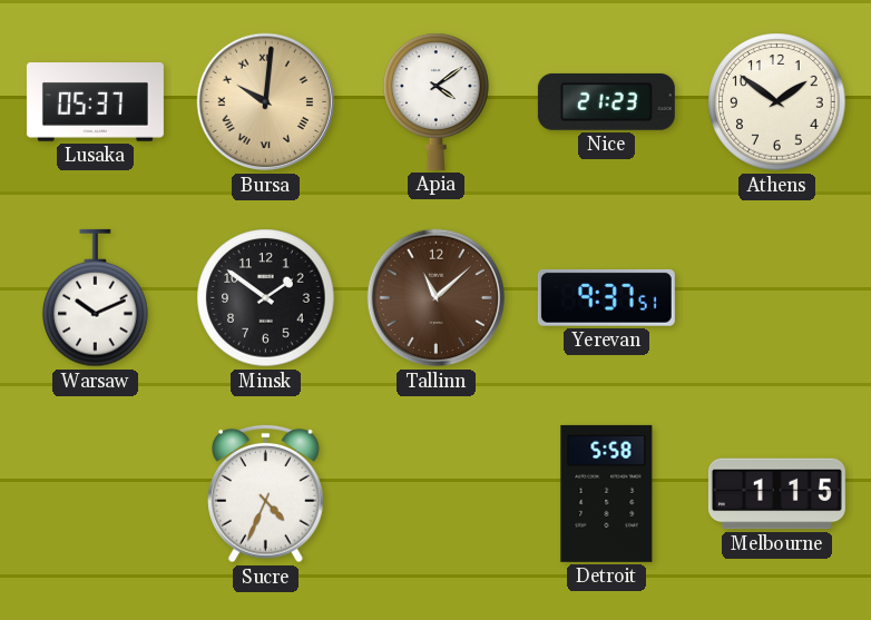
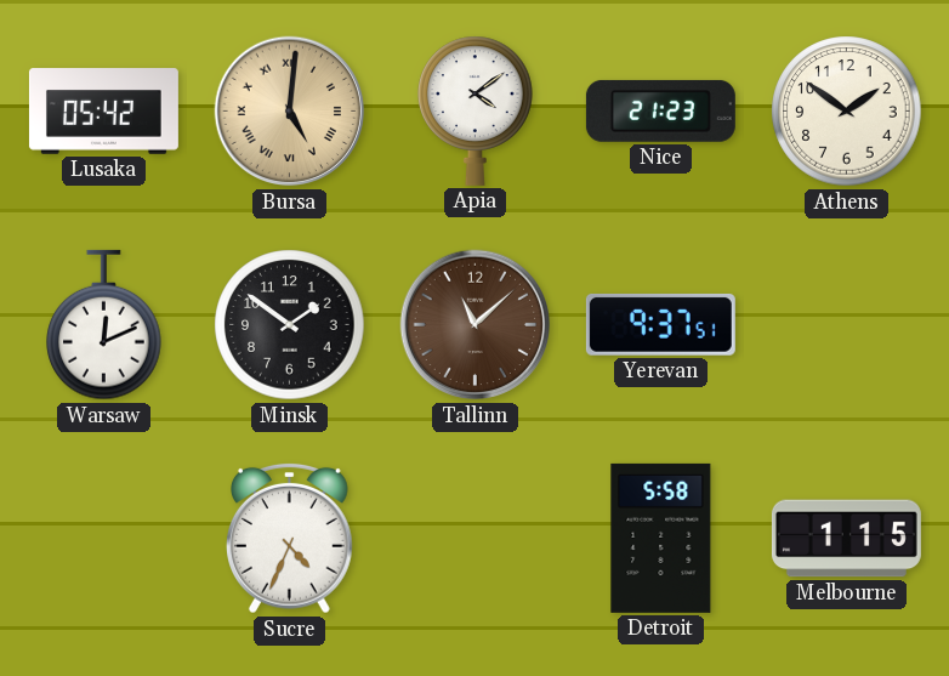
Lusaka: 05:37 -> 05:42
Bursa: 10:01 -> 5:01
Warsaw: 10:11 -> 12:11
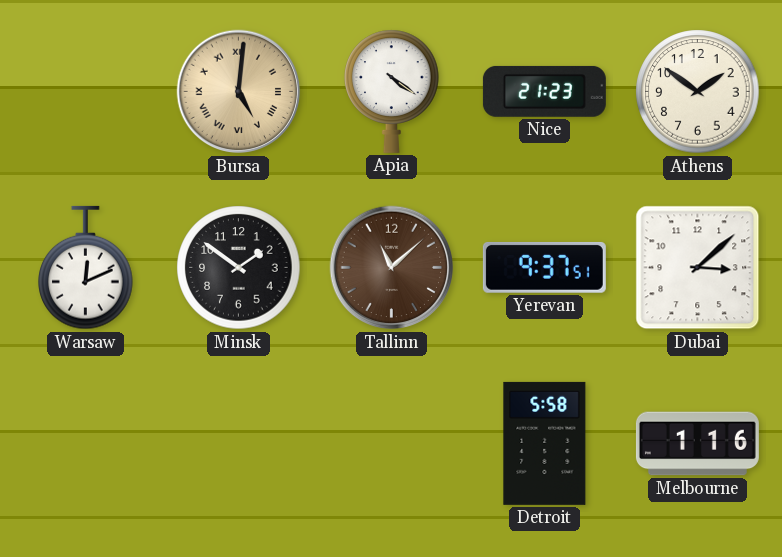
Lusaka: 05:42 -> none
Apia: 4:09 -> 4:21
Dubai: none -> 3:08
Sucre: 4:34 -> none
Melbourne: 1:15 -> 1:16
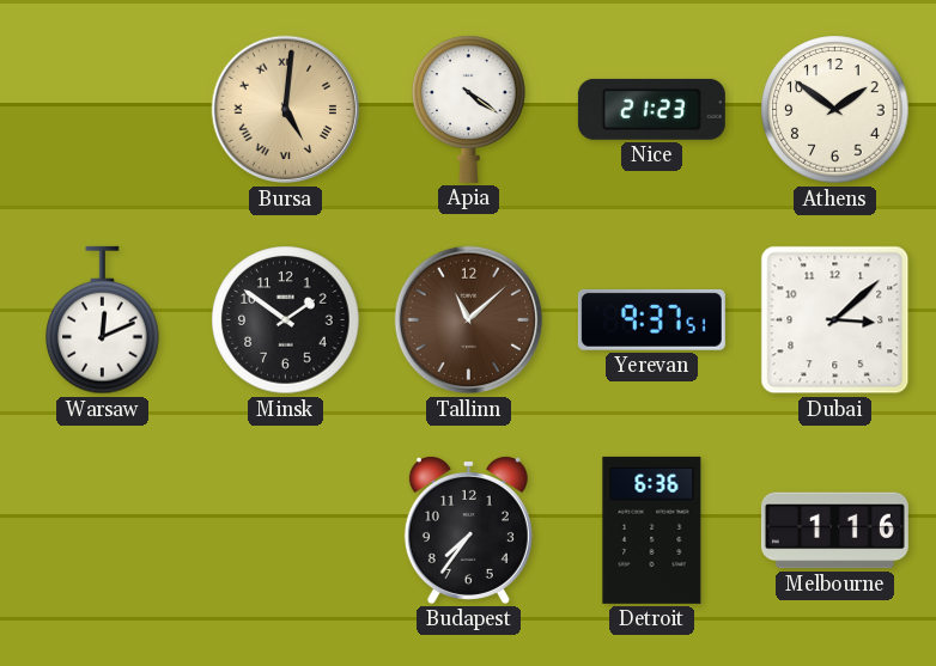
Budapest: none -> 7:36
Detroit: 5:58 -> 6:36
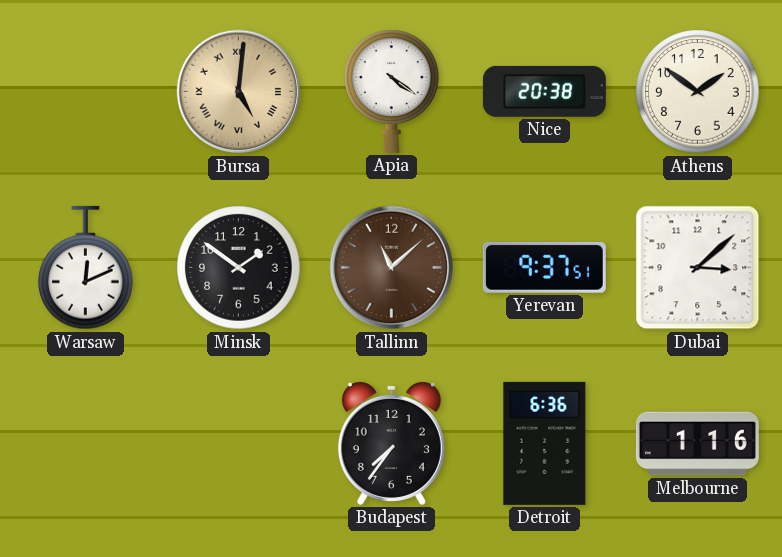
Nice: 21:23 -> 20:38
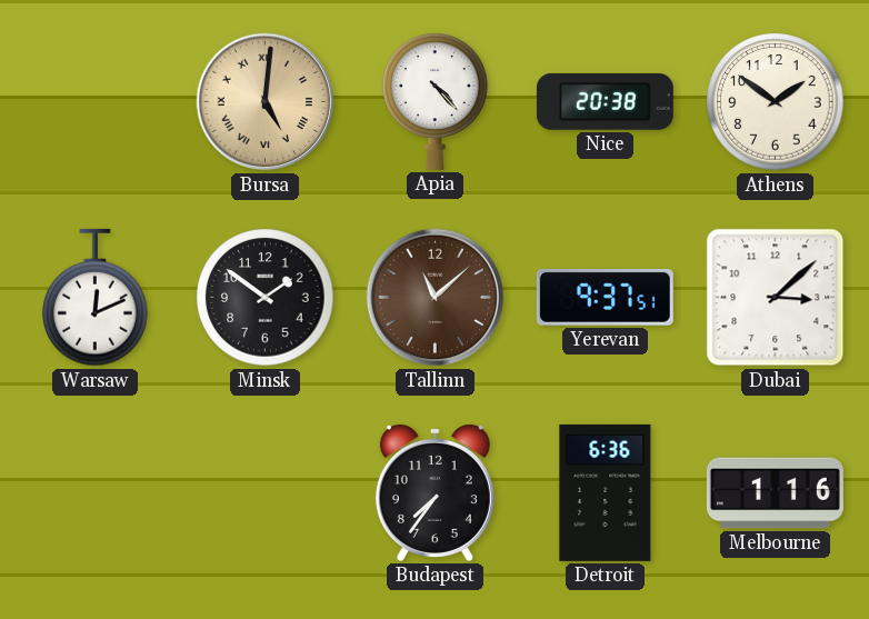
Apia: 4:21 -> 4:23
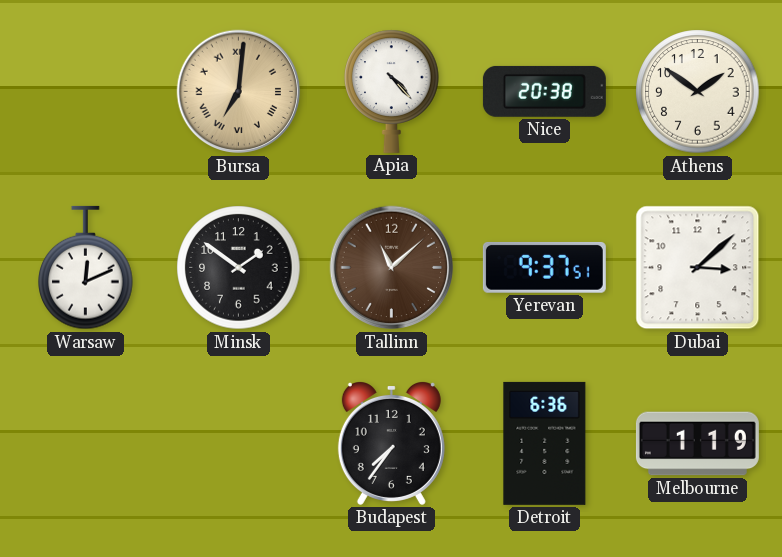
Bursa: 5:01 -> 7:01
Melbourne: 1:16 -> 1:19
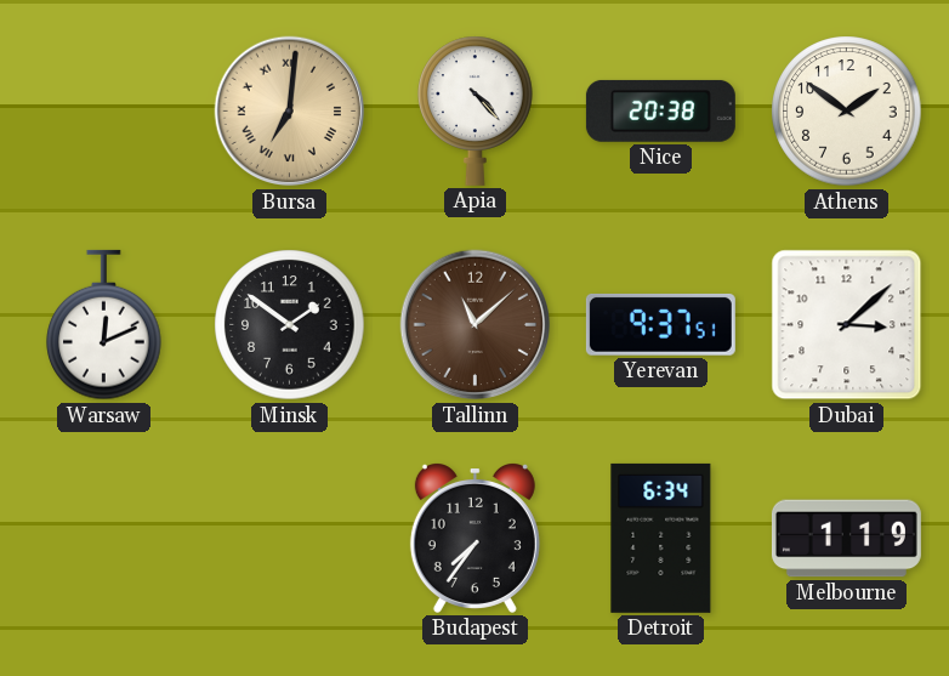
Detroit: 6:36 -> 6:34
